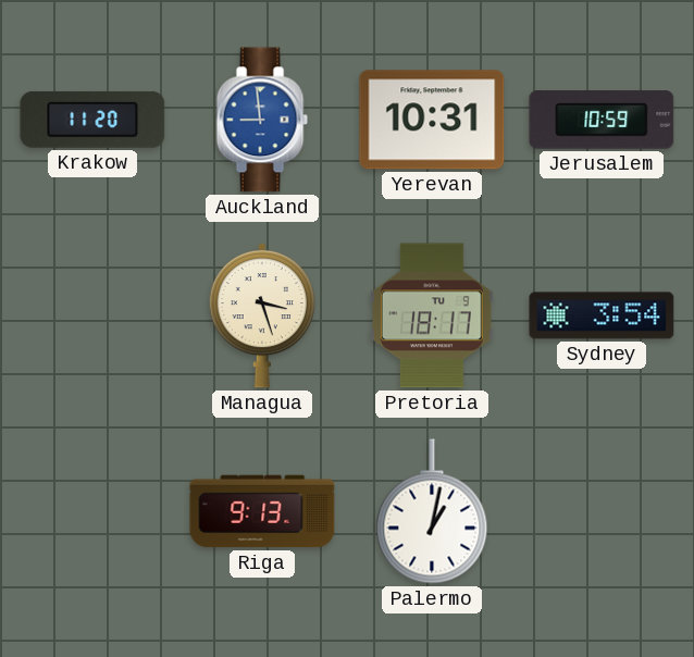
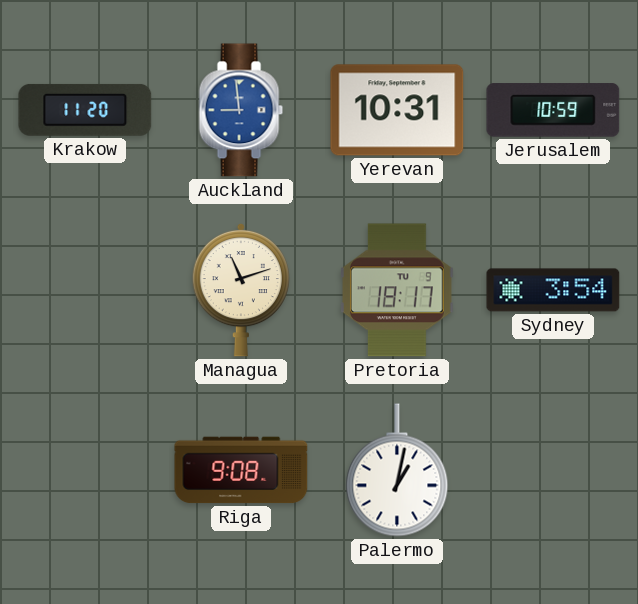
Managua: 3:27 -> 11:12
Riga: 9:13 -> 9:08
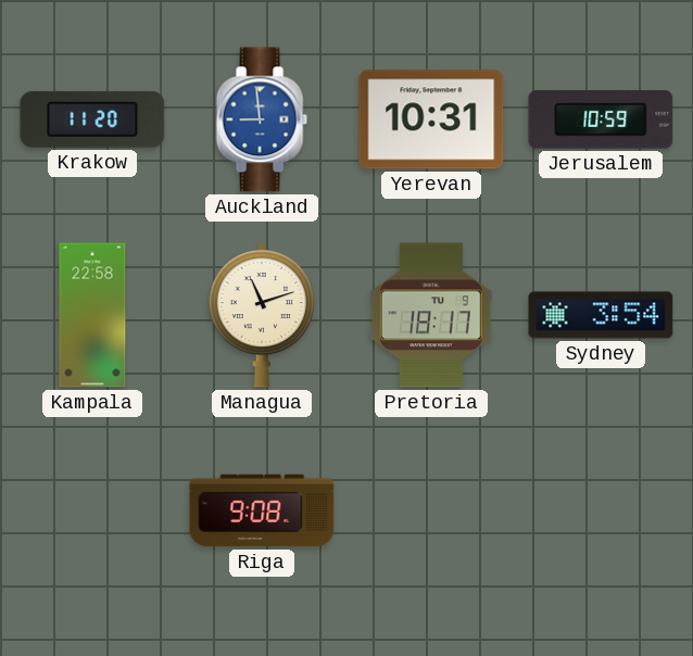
Kampala: none -> 22:58
Palermo: 1:02 -> none
